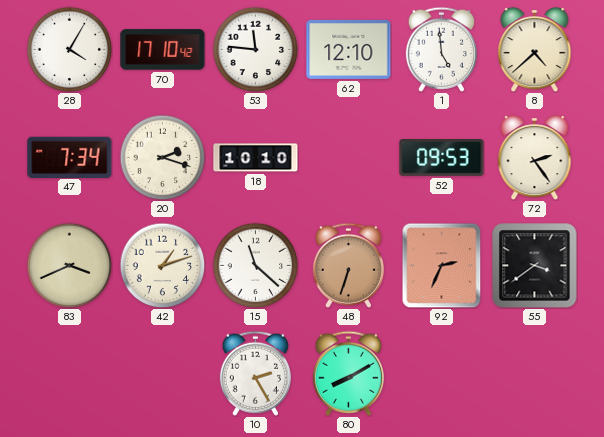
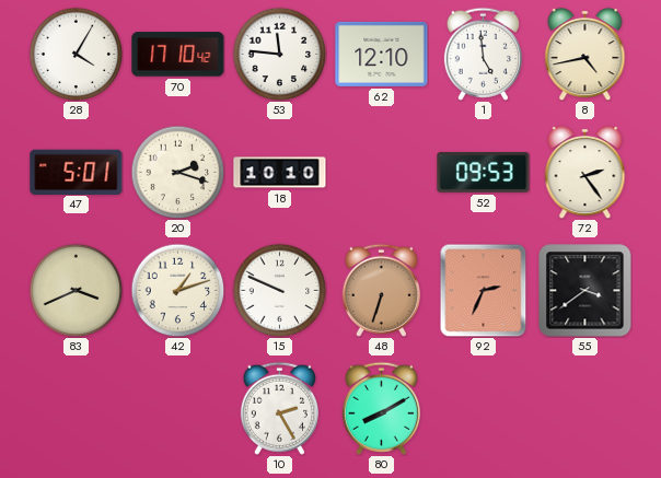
8: 4:38 -> 4:43
47: 7:34 -> 5:01
15: 11:22 -> 9:49
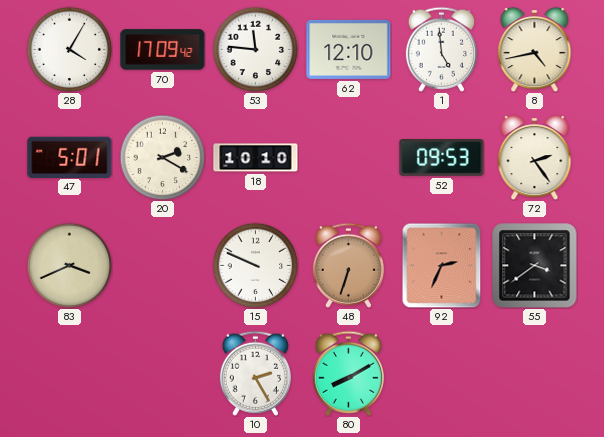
70: 17:10 -> 17:09
20: 2:18 -> 2:20
42: 1:12 -> none
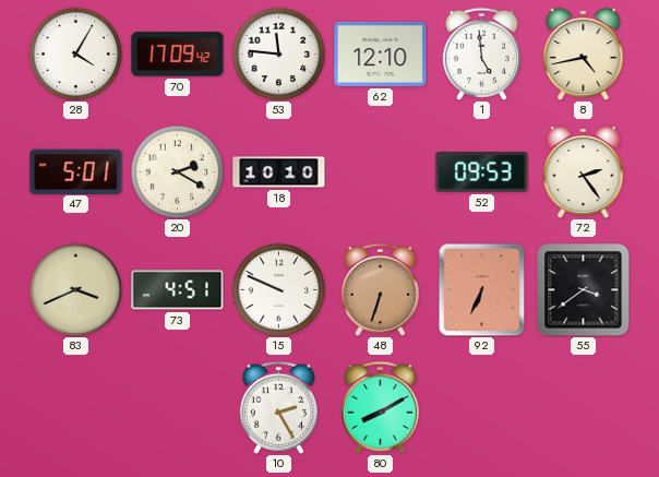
73: none -> 4:51
92: 2:34 -> 6:34
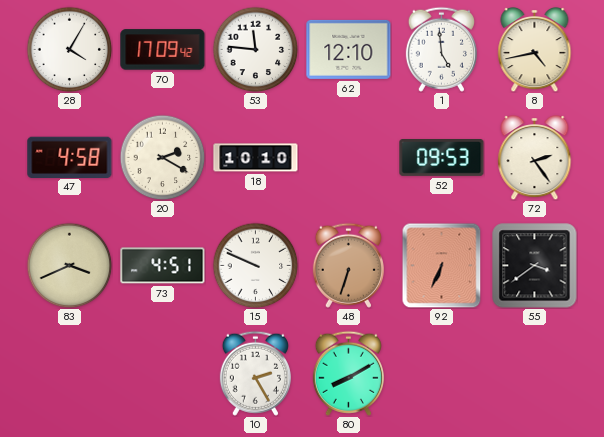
47: 5:01 -> 4:58
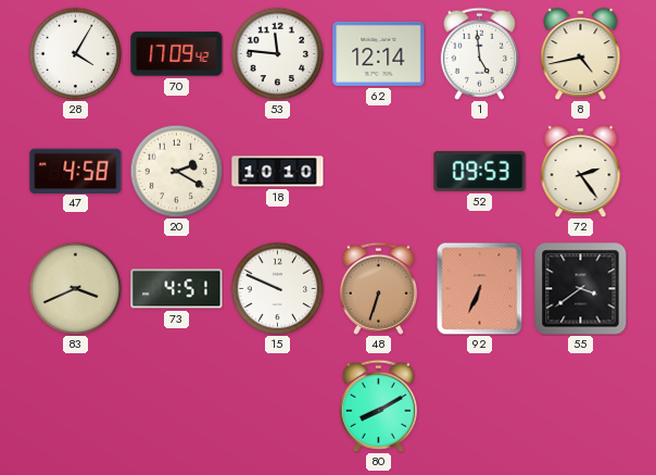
62: 12:10 -> 12:14
10: 2:25 -> none
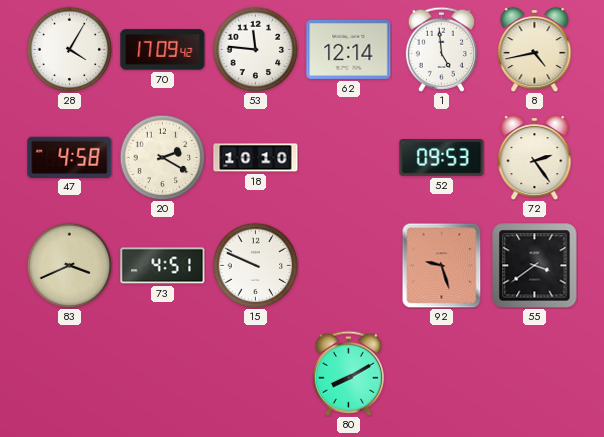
48: 6:33 -> none
92: 6:34 -> 9:27
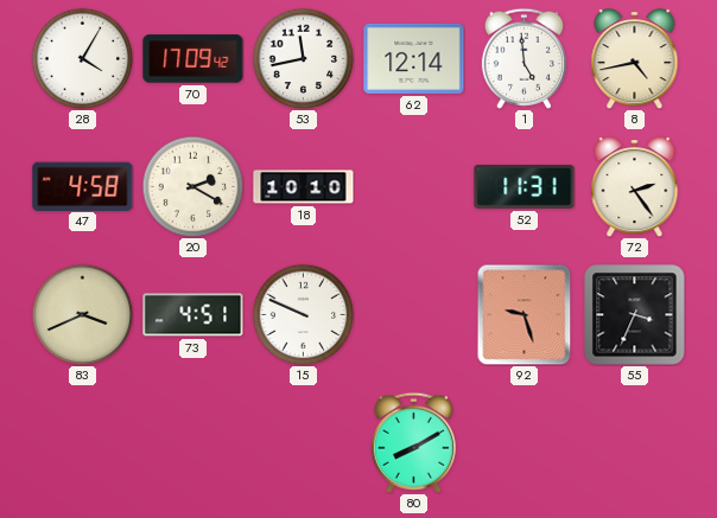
53: 11:46 -> 11:43
52: 09:53 -> 11:31
55: 3:39 -> 3:34
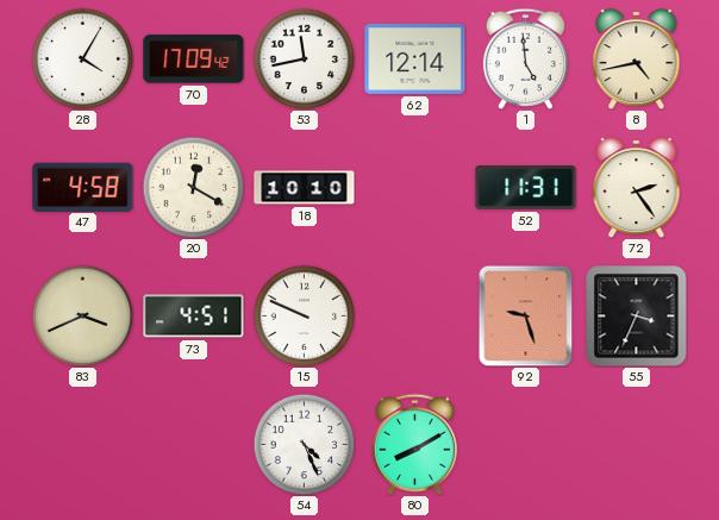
20: 2:20 -> 12:20
54: none -> 4:26
